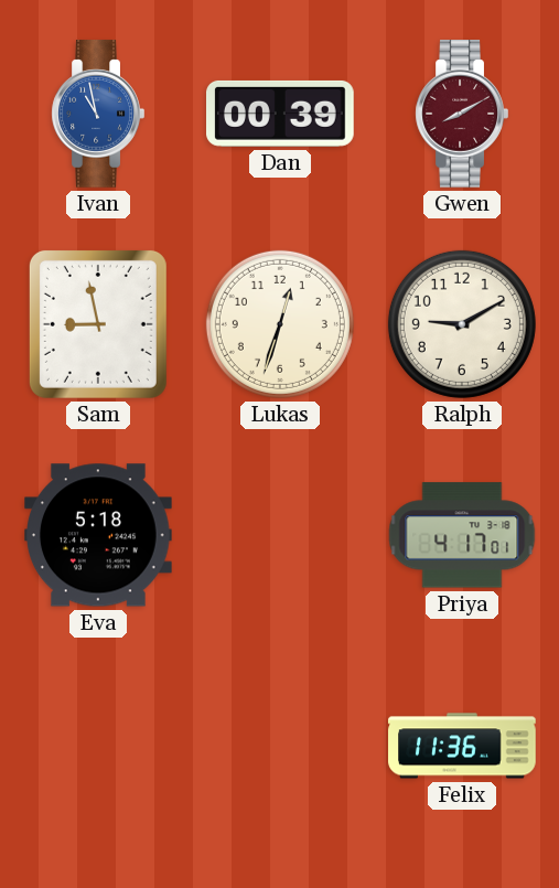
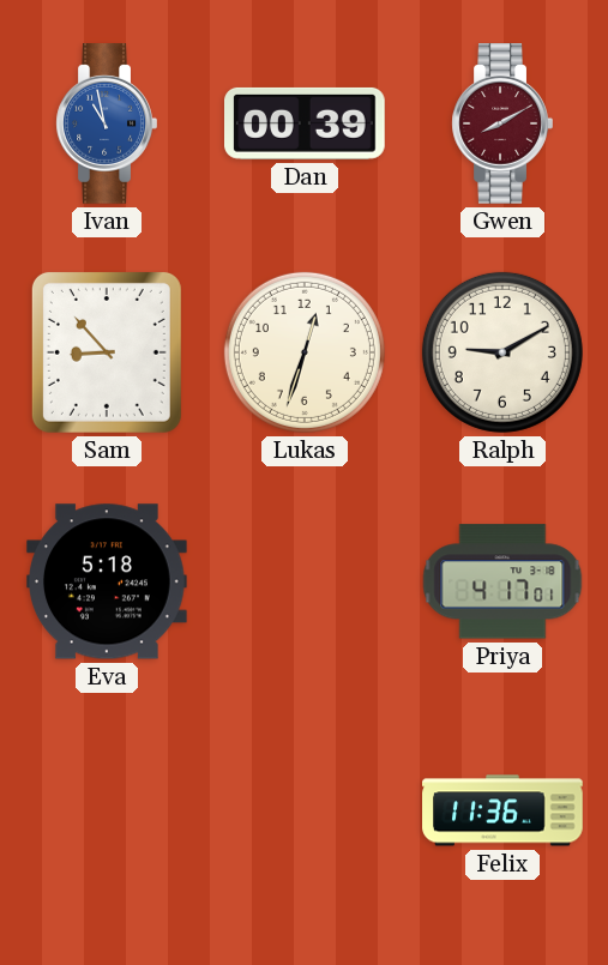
Sam: 8:58 -> 8:53
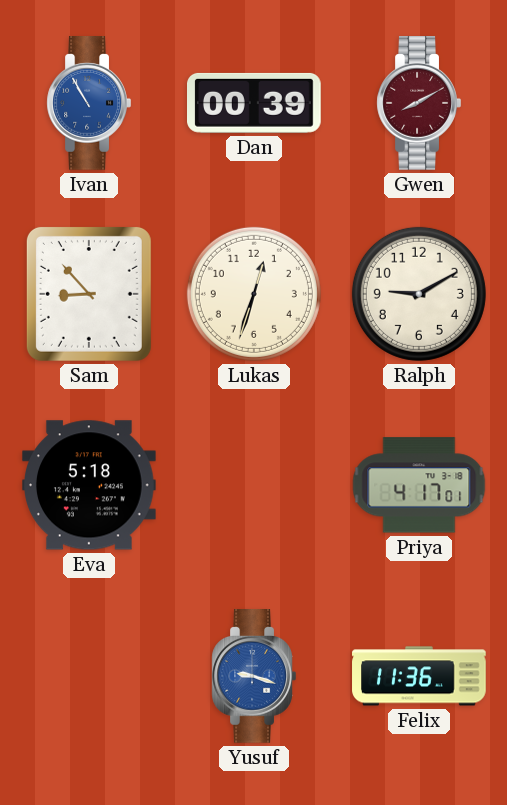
Ivan: 10:58 -> 10:55
Yusuf: none -> 9:18
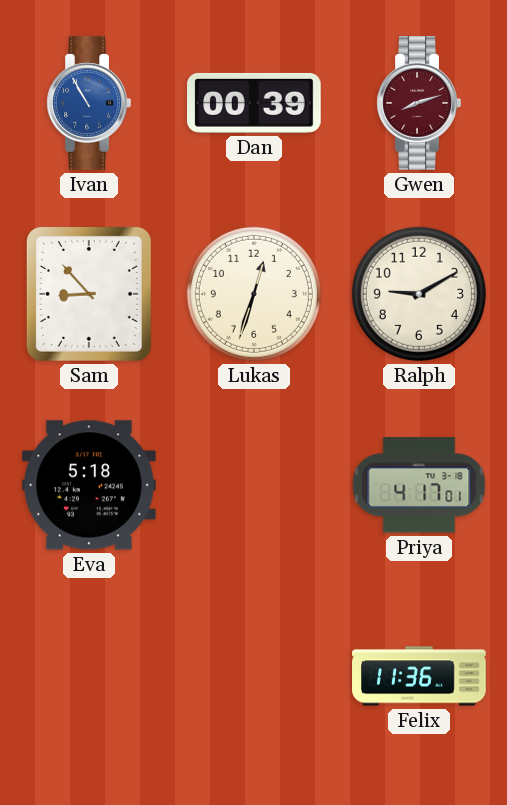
Gwen: 8:10 -> 8:12
Yusuf: 9:18 -> none
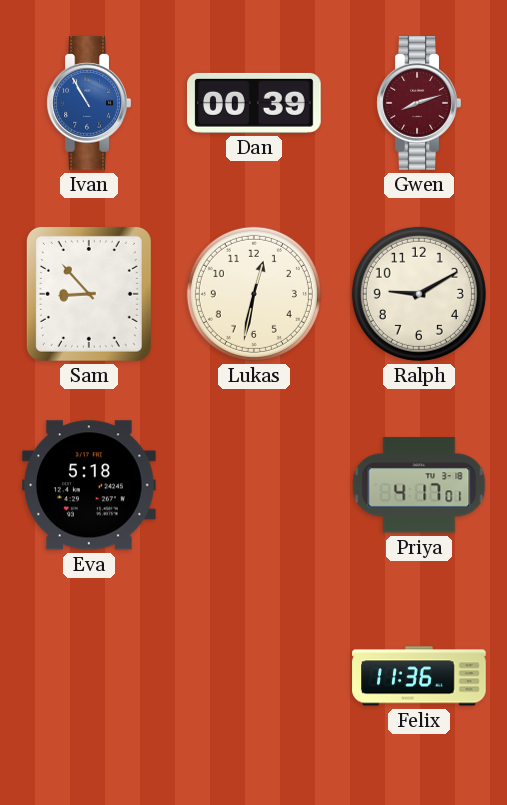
Lukas: 12:33 -> 12:32
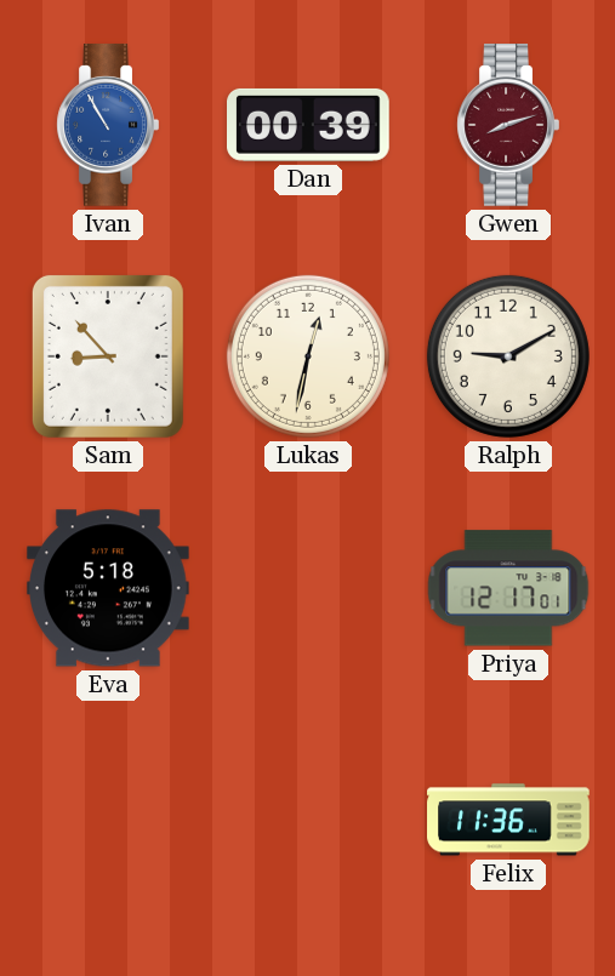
Priya: 4:17 -> 12:17
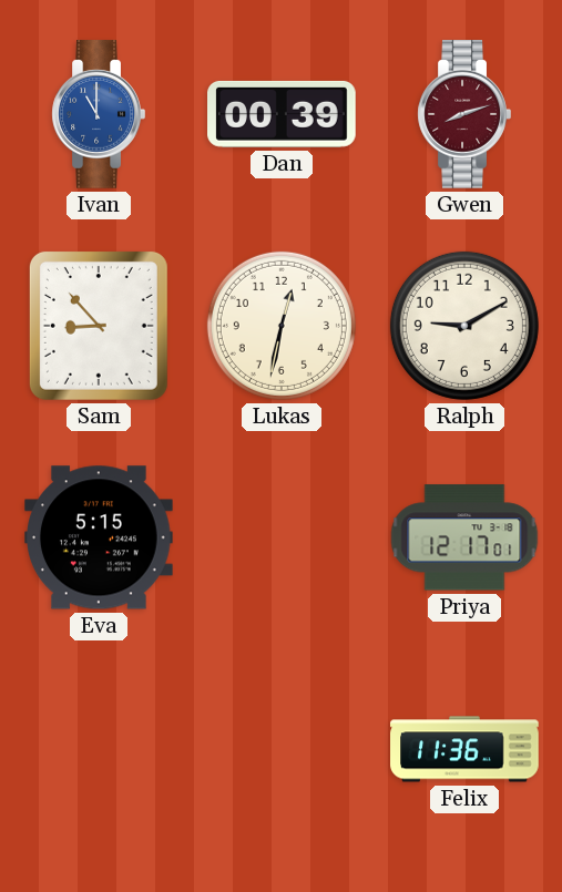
Ivan: 10:55 -> 11:00
Eva: 5:18 -> 5:15
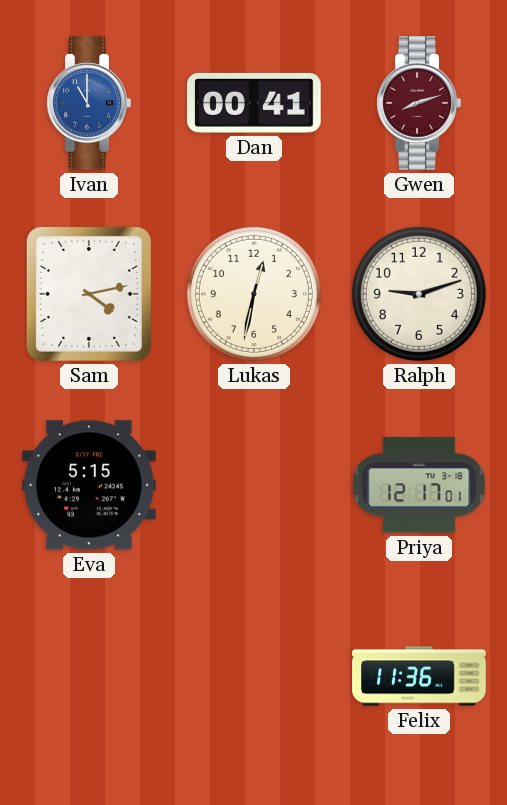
Dan: 00:39 -> 00:41
Sam: 8:53 -> 4:13
Ralph: 9:10 -> 9:12
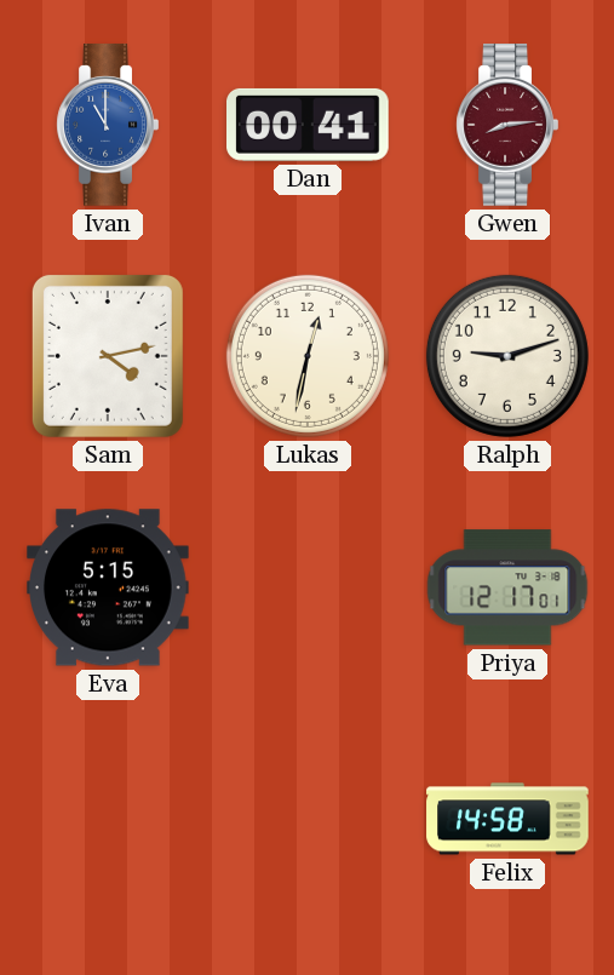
Gwen: 8:12 -> 8:14
Felix: 11:36 -> 14:58
